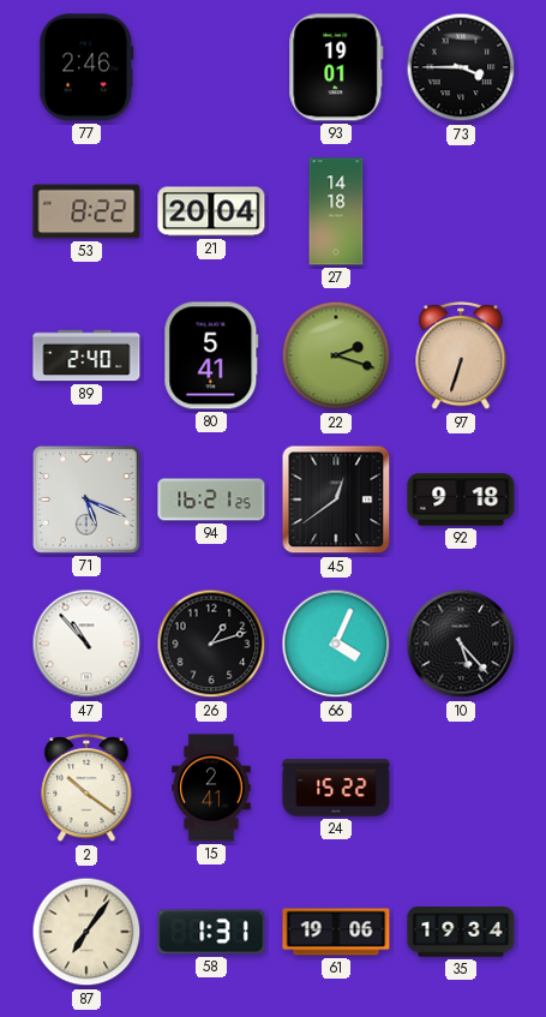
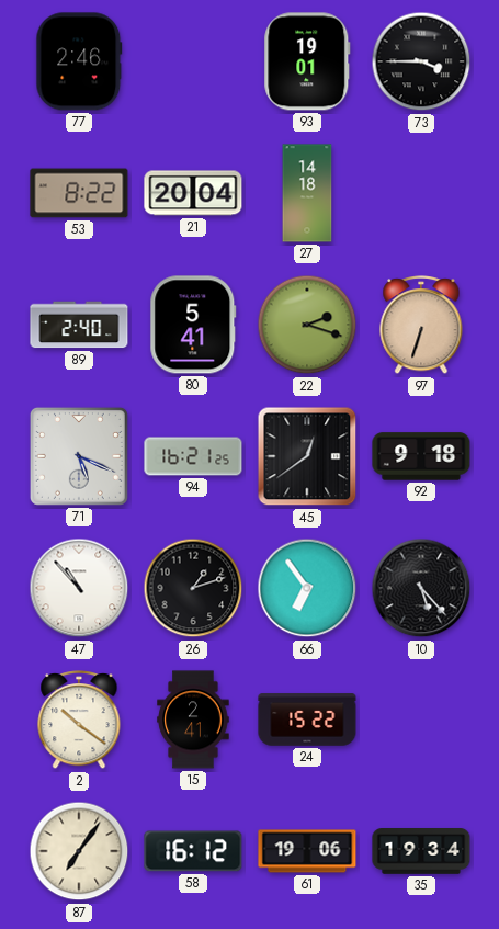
66: 4:04 -> 6:54
58: 1:31 -> 16:12
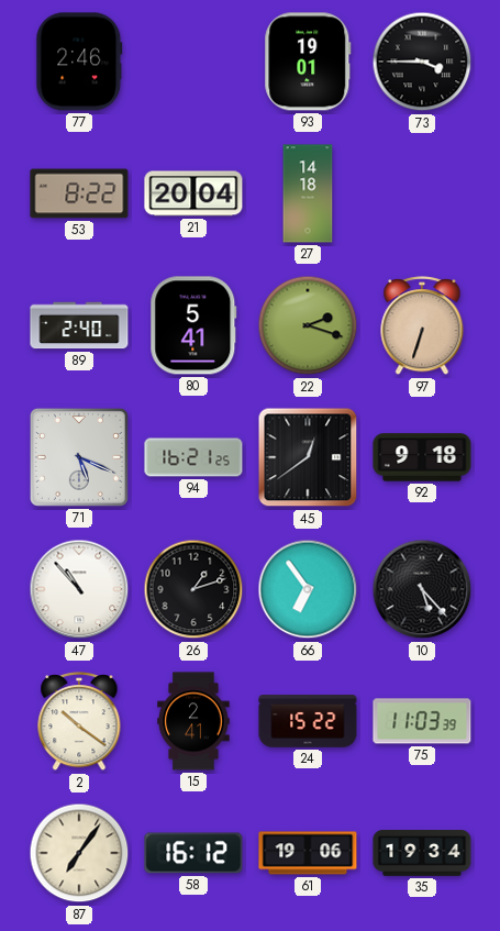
75: none -> 11:03
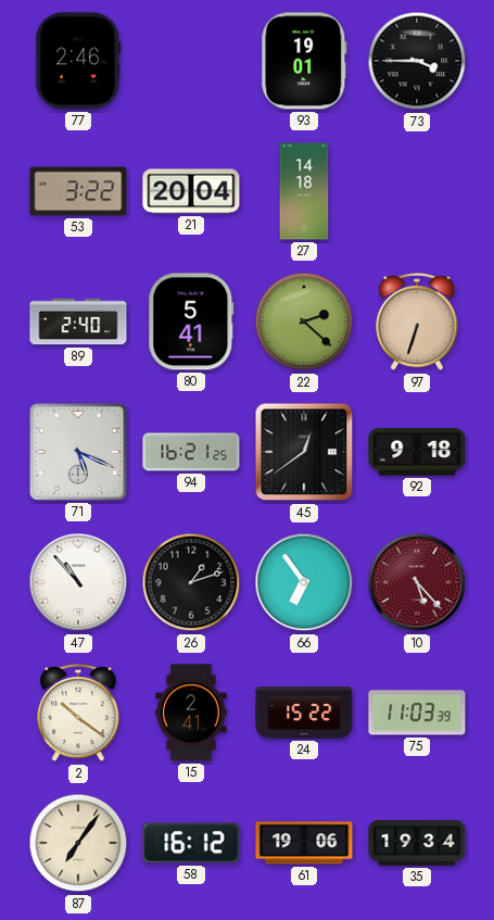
53: 8:22 -> 3:22
22: 2:18 -> 2:22
10 dial: black -> burgundy
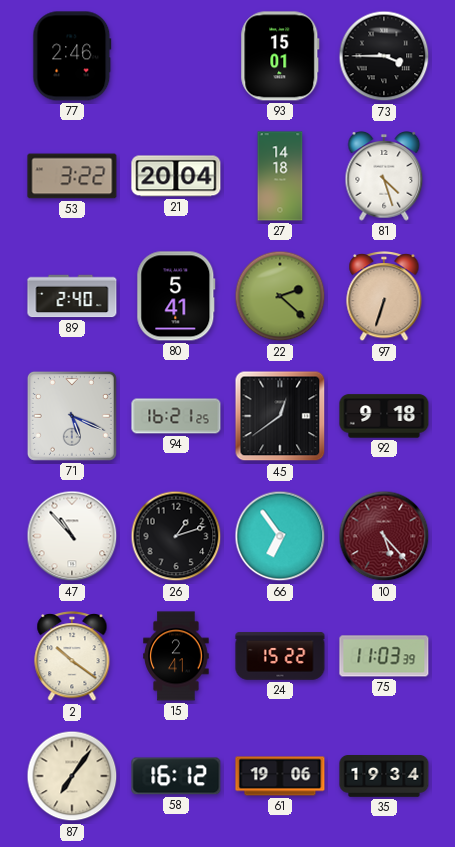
93: 19:01 -> 15:01
81: none -> 4:27
